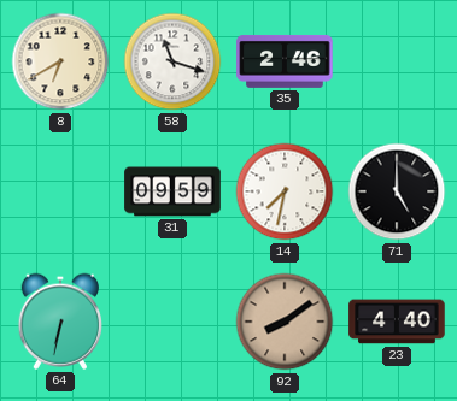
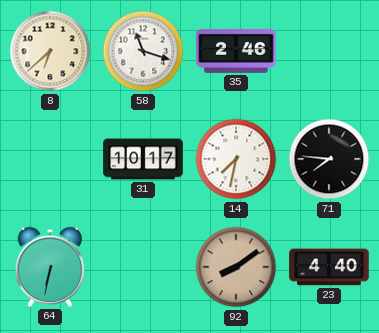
8: 6:40 -> 6:38
31: 09:59 -> 10:17
71: 5:00 -> 7:46
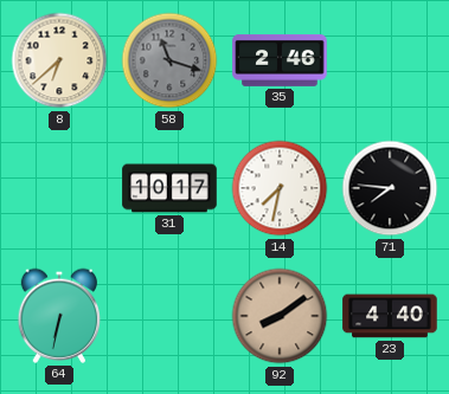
58 dial: white -> grey
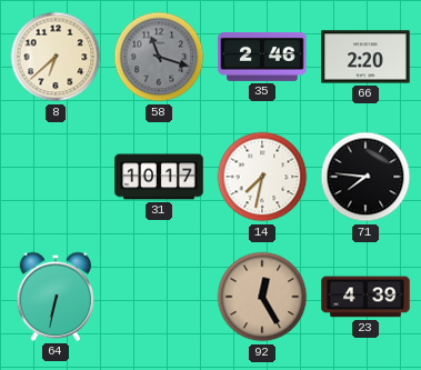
66: none -> 2:20
92: 8:09 -> 12:25
23: 4:40 -> 4:39
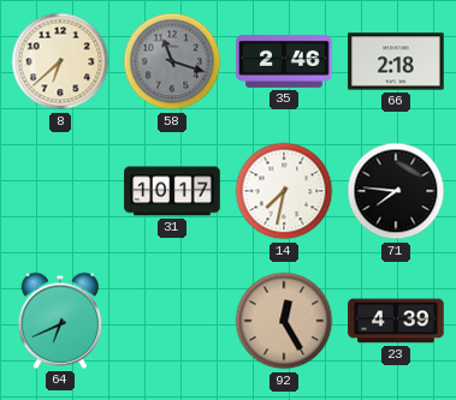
66: 2:20 -> 2:18
64: 6:32 -> 6:41
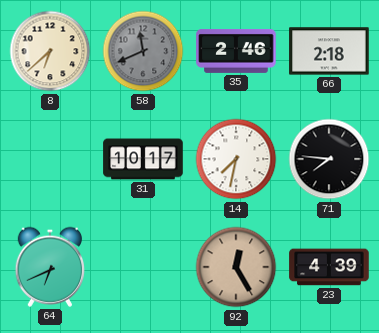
58: 11:18 -> 11:41
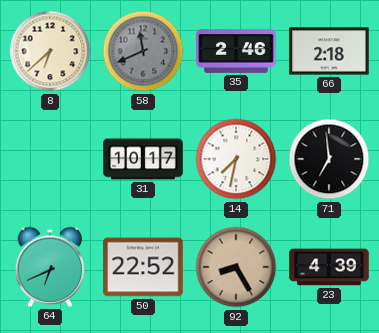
71: 7:46 -> 6:59
50: none -> 22:52
92: 12:25 -> 8:25
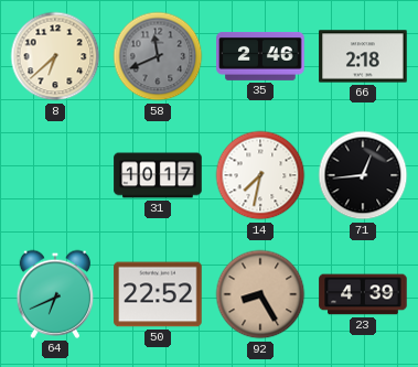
71: 6:59 -> 12:44
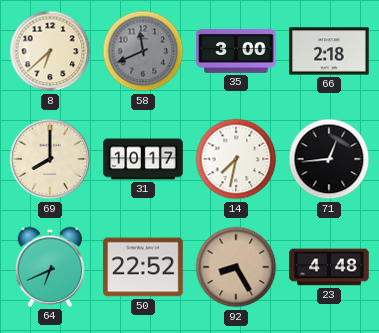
35: 2:46 -> 3:00
69: none -> 8:00
23: 4:39 -> 4:48
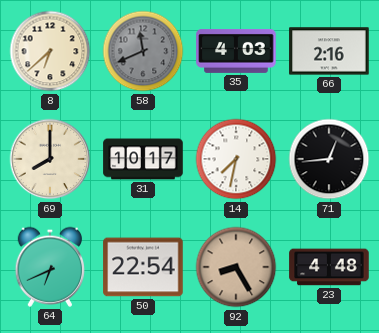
35: 3:00 -> 4:03
66: 2:18 -> 2:16
50: 22:52 -> 22:54
